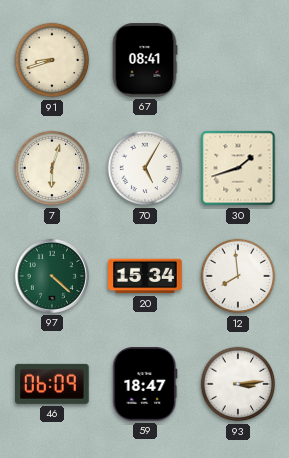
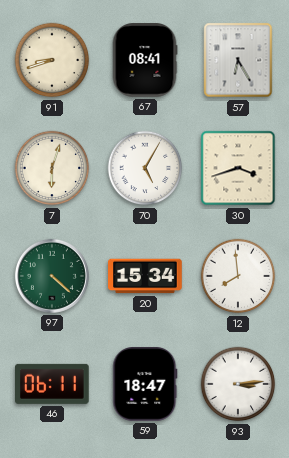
57: none -> 6:25
30: 1:42 -> 3:42
46: 06:09 -> 06:11
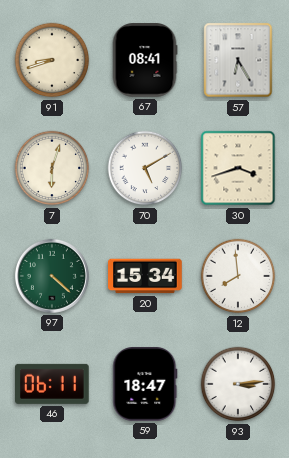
70: 5:05 -> 5:10
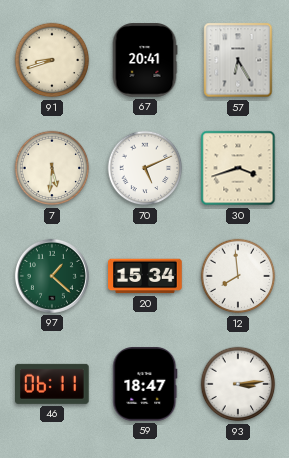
67: 08:41 -> 20:41
7: 6:03 -> 5:31
70: 5:10 -> 5:11
97: 4:22 -> 1:22
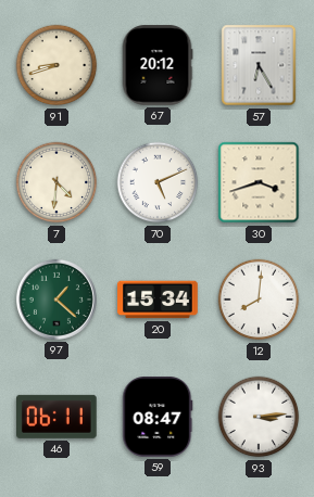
67: 20:41 -> 20:12
7: 5:31 -> 4:31
12: 7:59 -> 8:01
59: 18:47 -> 08:47
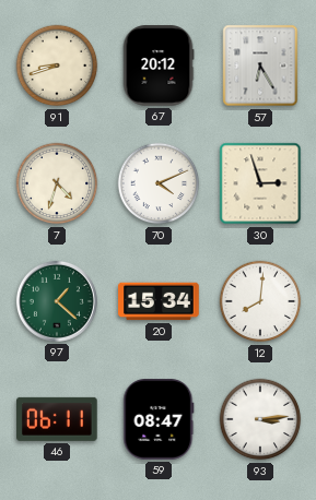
7: 4:31 -> 4:33
70: 5:11 -> 4:11
30: 3:42 -> 2:57
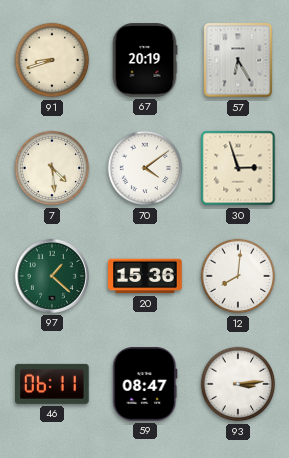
67: 20:12 -> 20:19
7: 4:33 -> 4:29
70: 4:11 -> 4:09
20: 15:34 -> 15:36
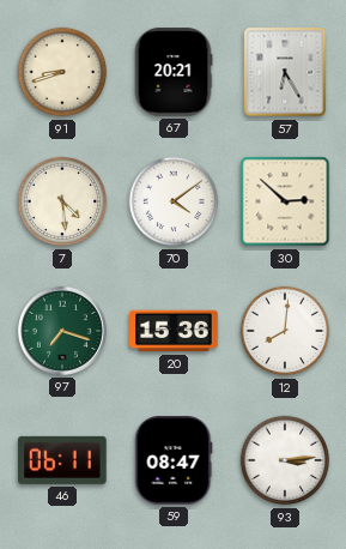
67: 20:19 -> 20:21
30: 2:57 -> 2:52
97: 1:22 -> 7:18
